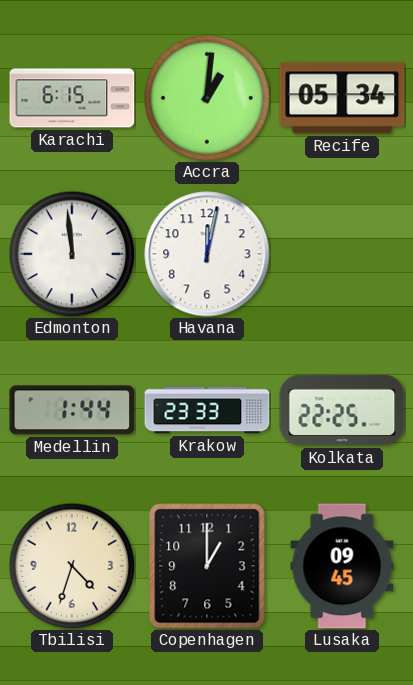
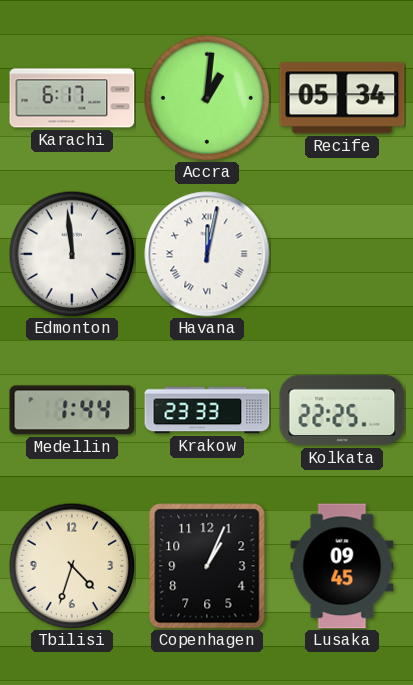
Karachi: 6:15 -> 6:17
Havana numerals: Arabic -> Roman
Copenhagen: 1:00 -> 1:04
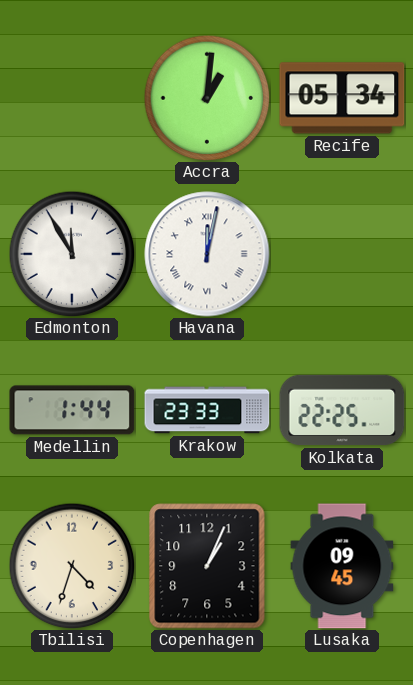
Karachi: 6:17 -> none
Edmonton: 11:59 -> 11:55
